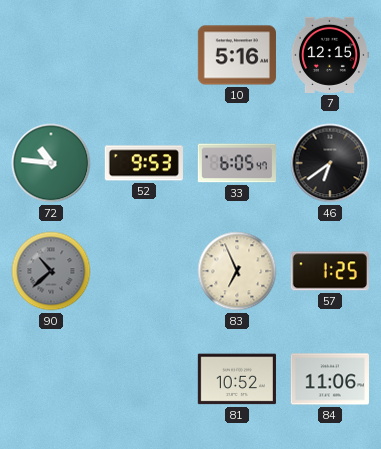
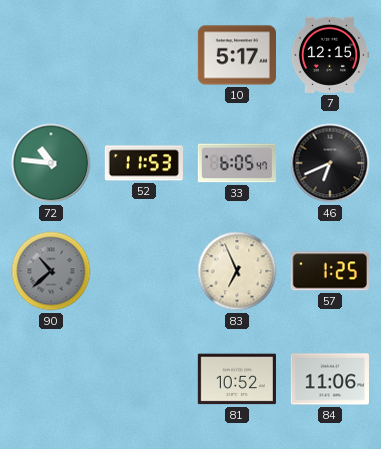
10: 5:16 -> 5:17
52: 9:53 -> 11:53
46: 6:39 -> 6:41
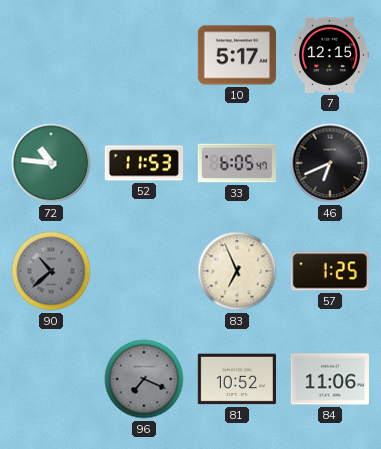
96: none -> 7:19
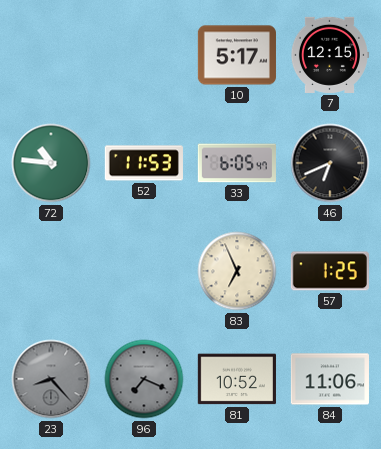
90: 10:38 -> none
23: none -> 8:23
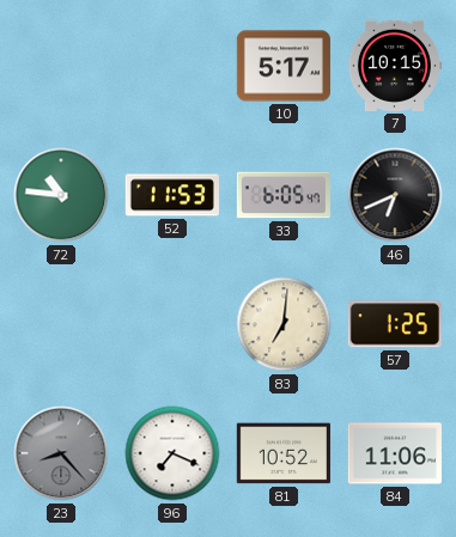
7: 12:15 -> 10:15
83: 6:56 -> 7:01
96 dial: grey -> white
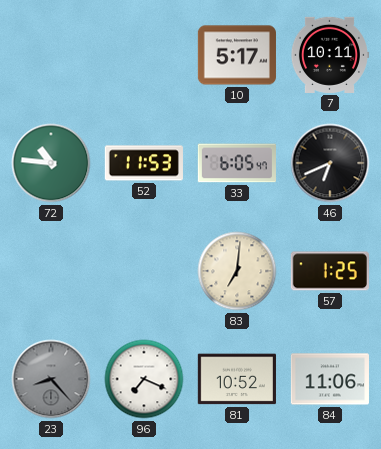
7: 10:15 -> 10:11
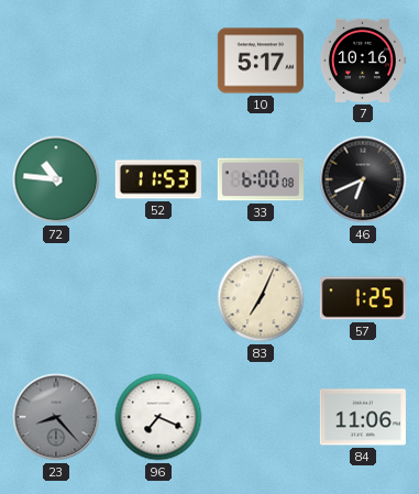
7: 10:11 -> 10:16
33: 6:05 -> 6:00
83: 7:01 -> 7:04
81: 10:52 -> none
